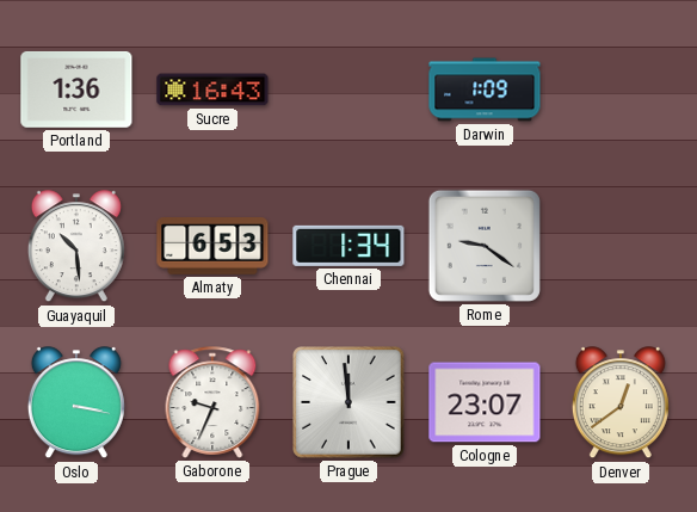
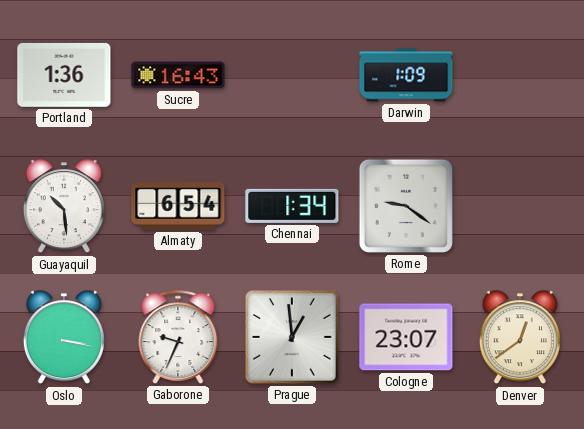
Almaty: 6:53 -> 6:54
Prague: 11:59 -> 12:59
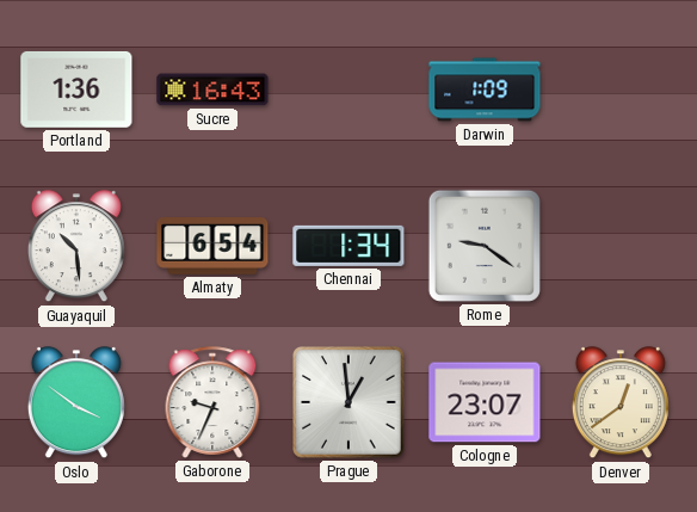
Oslo: 3:17 -> 3:51
